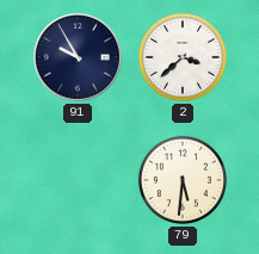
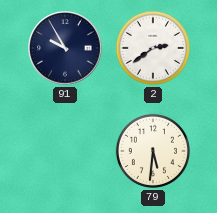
2: 3:38 -> 2:39
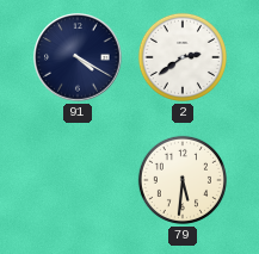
91: 9:55 -> 4:20
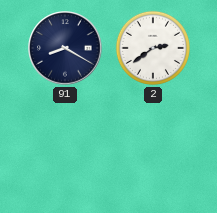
91: 4:20 -> 8:20
79: 5:31 -> none
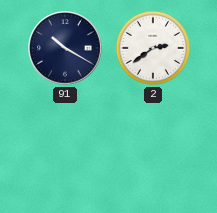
91: 8:20 -> 10:20
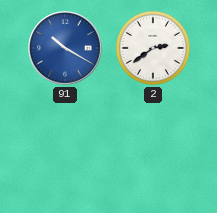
91 dial: navy -> blue
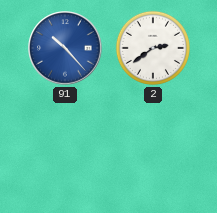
91: 10:20 -> 10:23
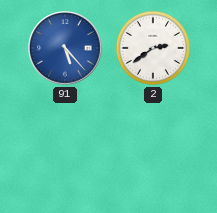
91: 10:23 -> 5:23
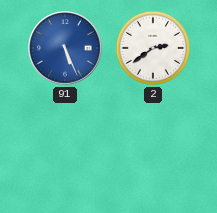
91: 5:23 -> 5:26
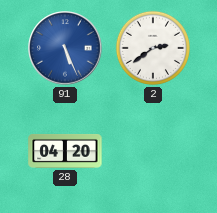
28: none -> 04:20
